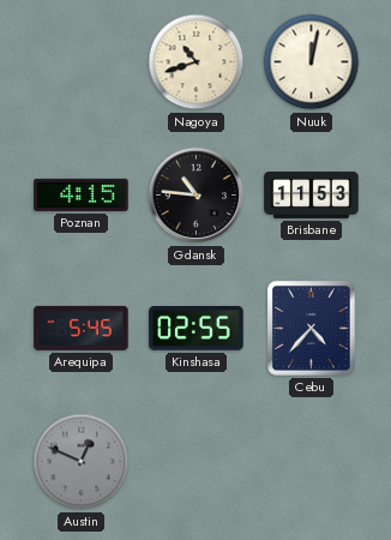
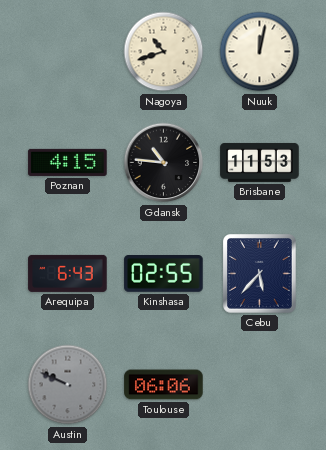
Arequipa: 5:45 -> 6:43
Cebu: 4:37 -> 5:37
Austin: 12:49 -> 9:49
Toulouse: none -> 06:06
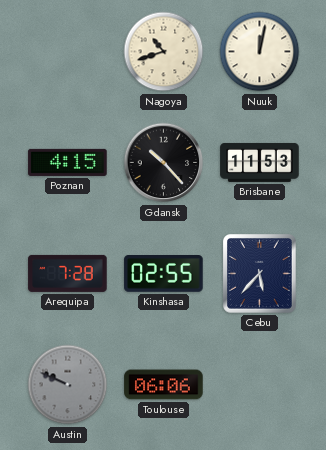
Gdansk: 10:46 -> 10:23
Arequipa: 6:43 -> 7:28
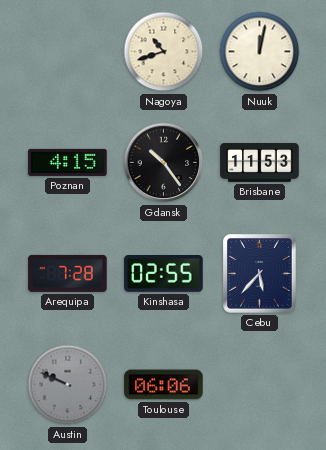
Gdansk: 10:23 -> 10:24
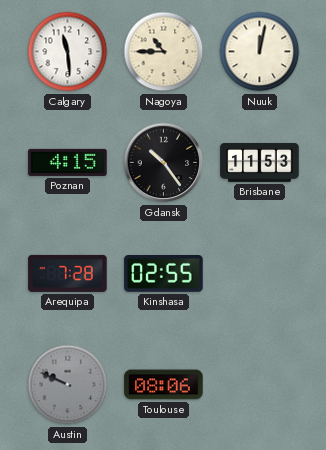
Calgary: none -> 11:29
Nagoya: 10:42 -> 10:45
Cebu: 5:37 -> none
Toulouse: 06:06 -> 08:06
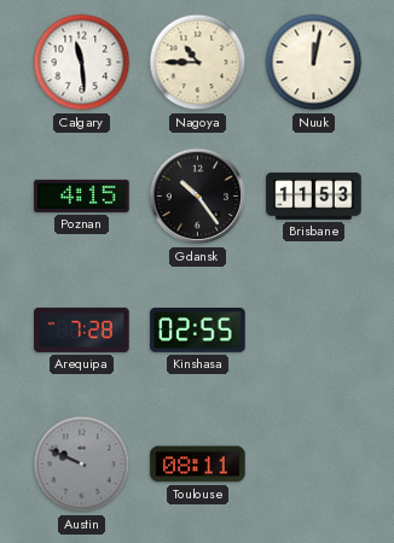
Toulouse: 08:06 -> 08:11
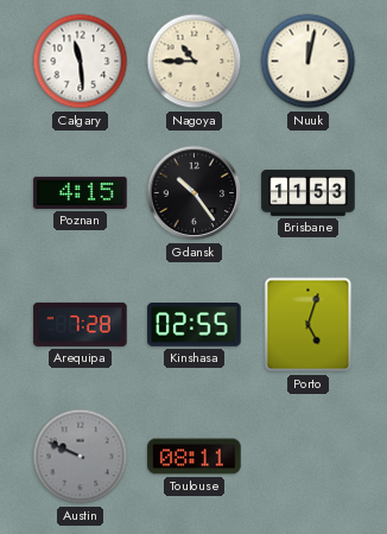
Porto: none -> 5:03
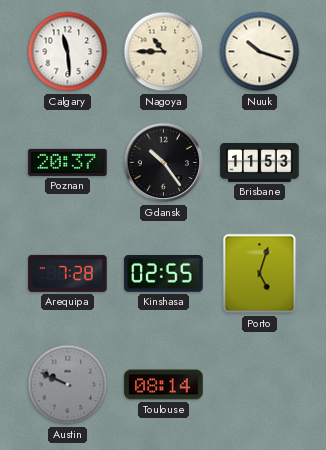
Nuuk: 12:02 -> 10:18
Poznan: 4:15 -> 20:37
Toulouse: 08:11 -> 08:14
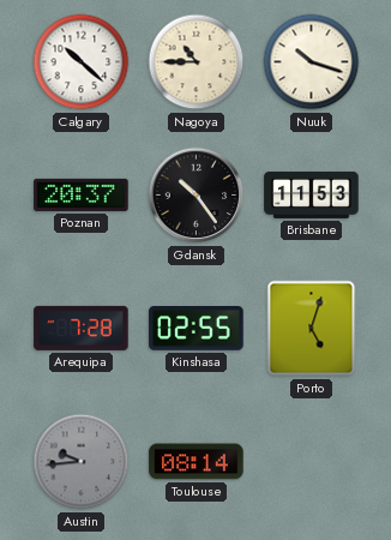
Calgary: 11:29 -> 10:22
Austin: 9:49 -> 9:44
